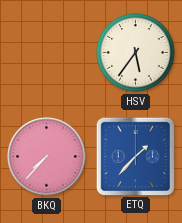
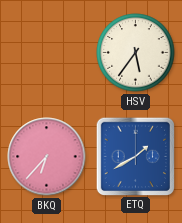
BKQ: 7:37 -> 6:37
ETQ: 1:37 -> 1:40
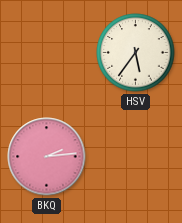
BKQ: 6:37 -> 2:14
ETQ: 1:40 -> none
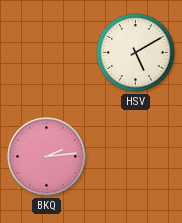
HSV: 5:36 -> 5:10
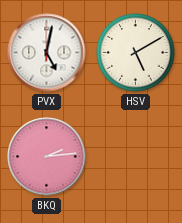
PVX: none -> 5:02
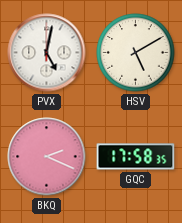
BKQ: 2:14 -> 2:19
GQC: none -> 17:58
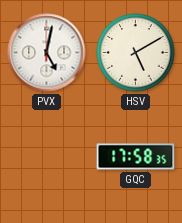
BKQ: 2:19 -> none
